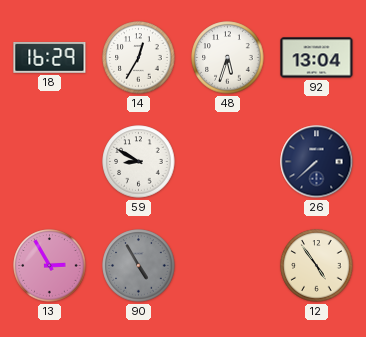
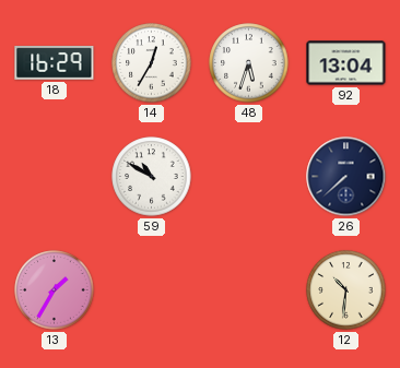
59: 8:50 -> 10:50
13: 2:55 -> 1:35
90: 4:55 -> none
12: 4:54 -> 10:31
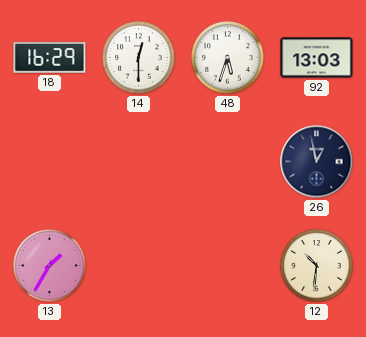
14: 12:35 -> 12:30
92: 13:04 -> 13:03
59: 10:50 -> none
26: 7:38 -> 12:58
